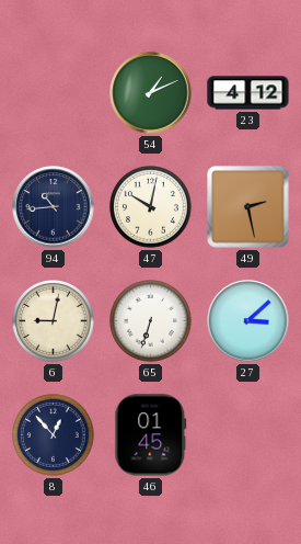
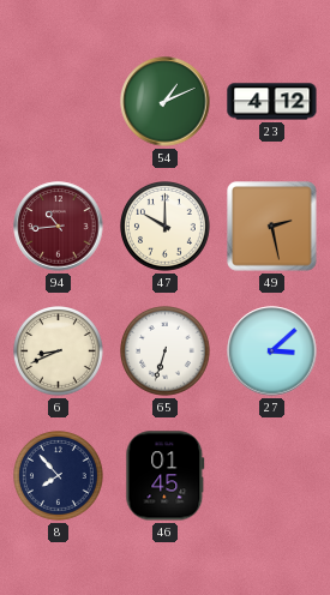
94 dial: navy -> burgundy
47: 10:02 -> 10:00
6: 9:02 -> 8:41
8: 12:53 -> 7:53
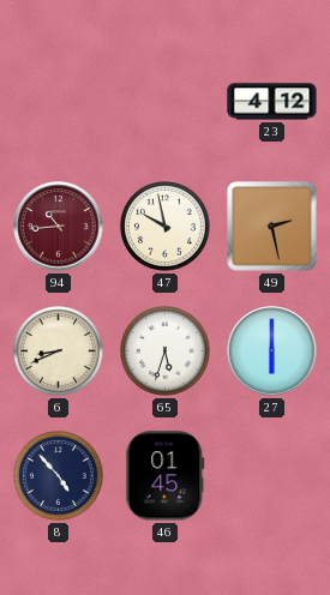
54: 1:11 -> none
47: 10:00 -> 9:58
65: 6:33 -> 5:33
27: 3:08 -> 6:00
8: 7:53 -> 4:53
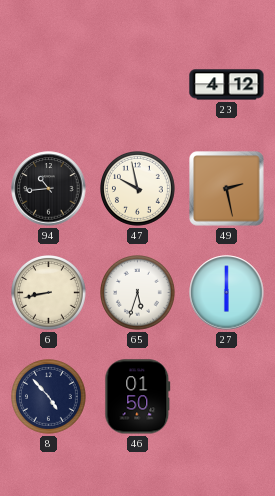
94 dial: burgundy -> black
6: 8:41 -> 8:43
46: 01:45 -> 01:50
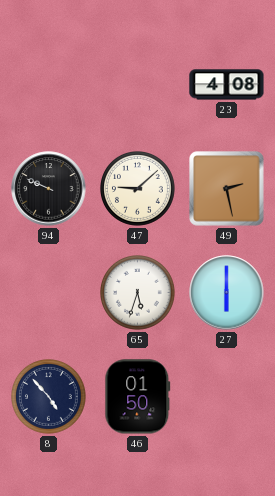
23: 4:12 -> 4:08
94: 10:44 -> 9:49
47: 9:58 -> 9:08
6: 8:43 -> none
